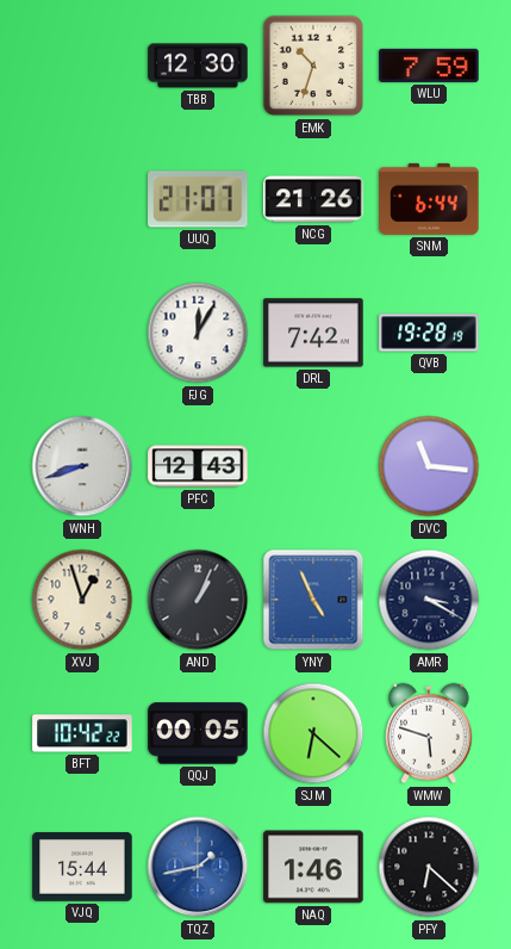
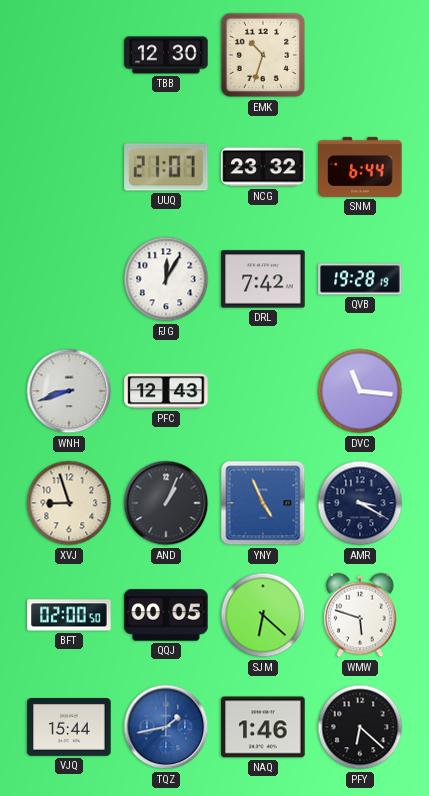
WLU: 7:59 -> none
NCG: 21:26 -> 23:32
XVJ: 12:57 -> 8:57
BFT: 10:42 -> 02:00
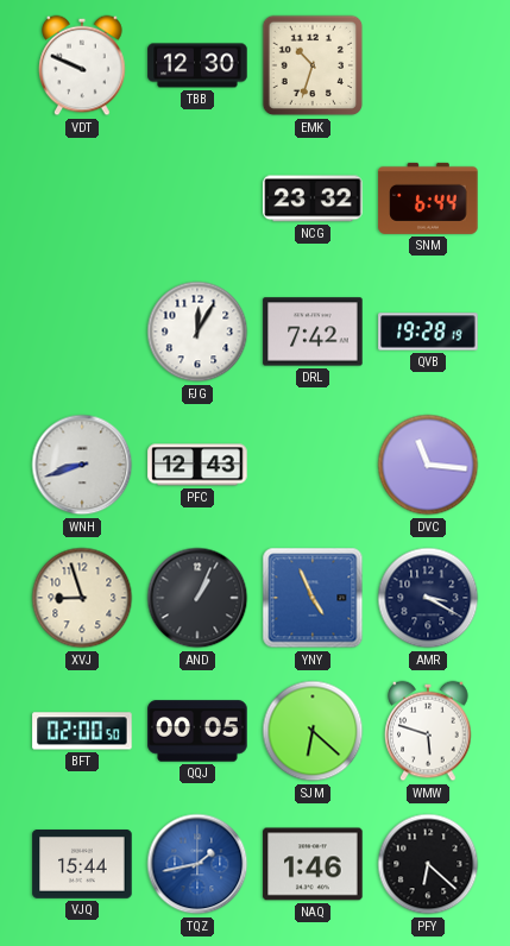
VDT: none -> 9:49
UUQ: 21:07 -> none
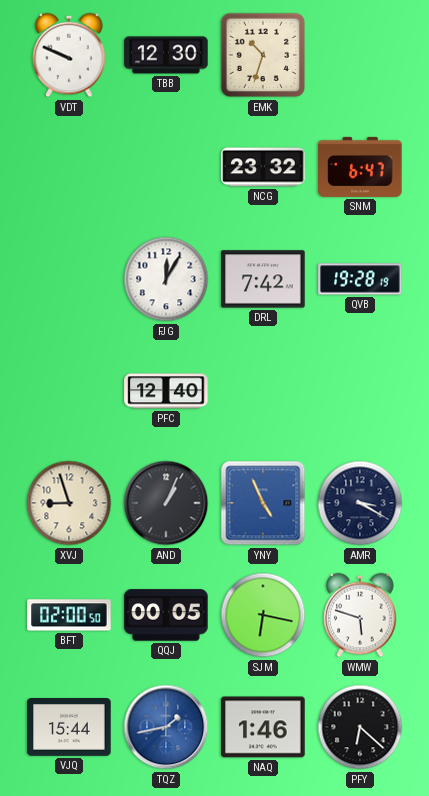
SNM: 6:44 -> 6:47
WNH: 8:42 -> none
PFC: 12:43 -> 12:40
DVC: 11:16 -> none
SJM: 6:22 -> 6:17
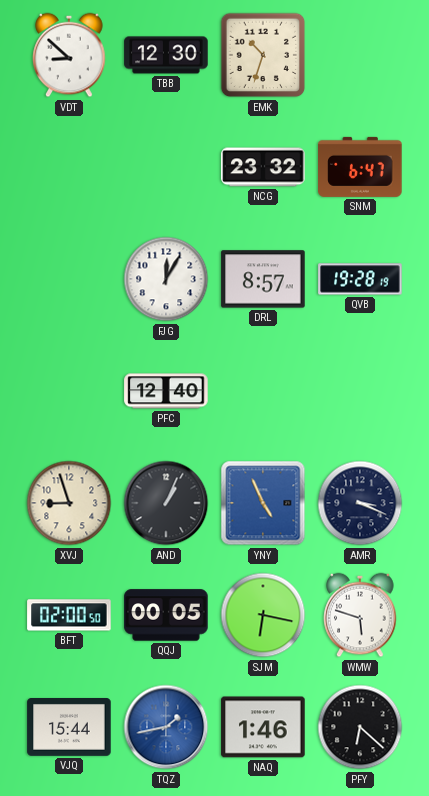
VDT: 9:49 -> 8:52
DRL: 7:42 -> 8:57
AMR: 3:20 -> 3:19
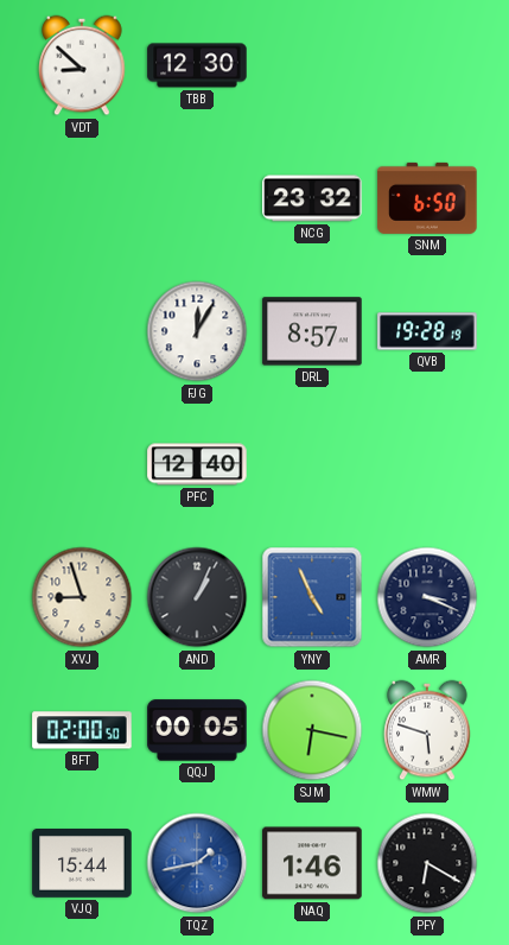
EMK: 10:33 -> none
SNM: 6:47 -> 6:50
PFY: 6:22 -> 6:20
